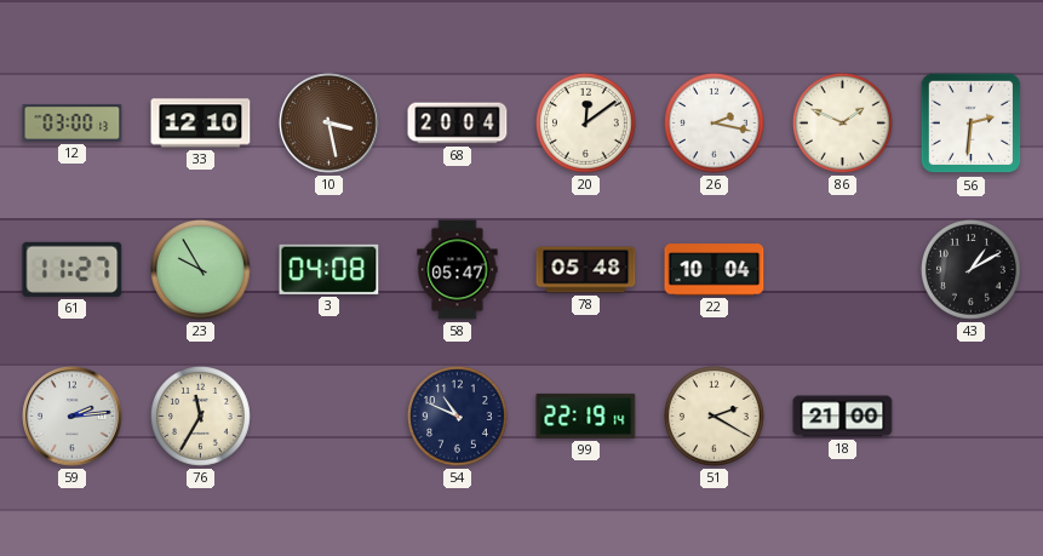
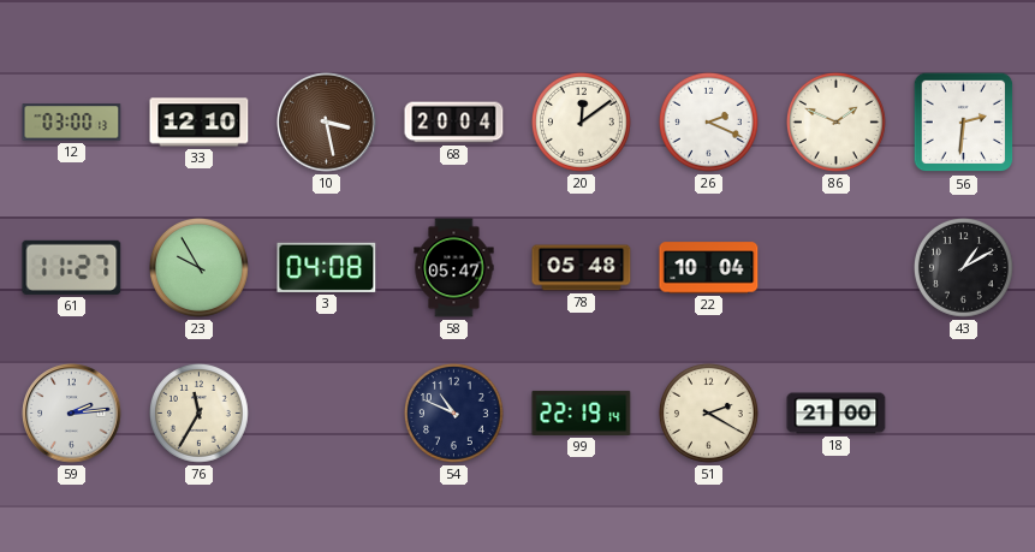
26: 2:17 -> 2:19
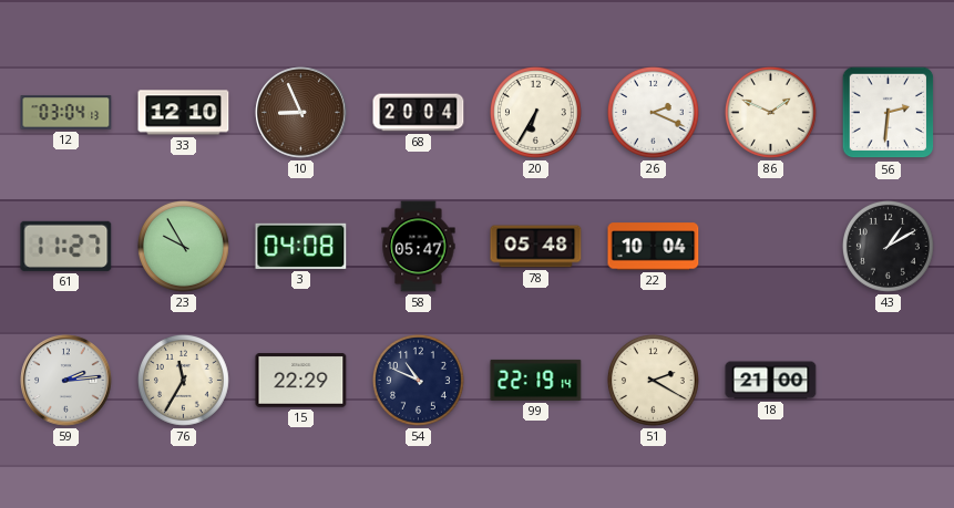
12: 03:00 -> 03:04
10: 3:28 -> 8:56
20: 12:09 -> 6:35
15: none -> 22:29
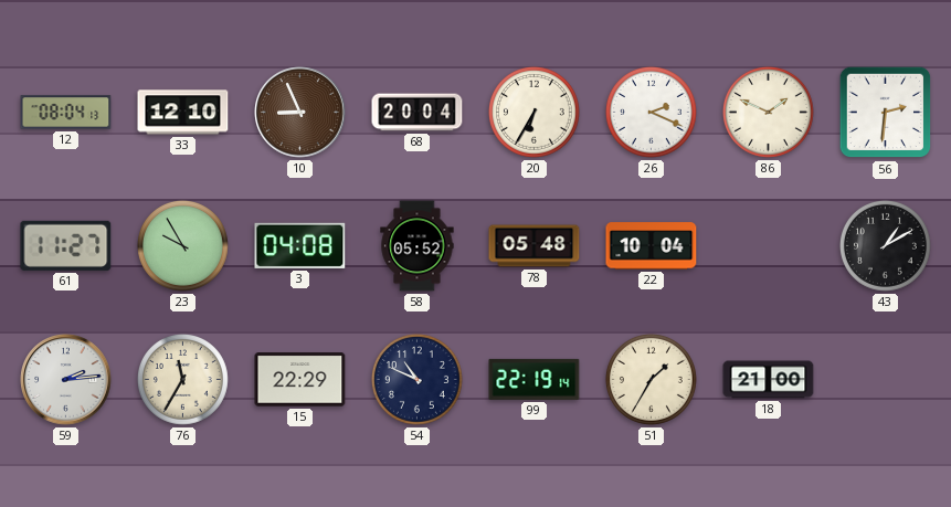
12: 03:04 -> 08:04
58: 05:47 -> 05:52
51: 2:20 -> 1:35
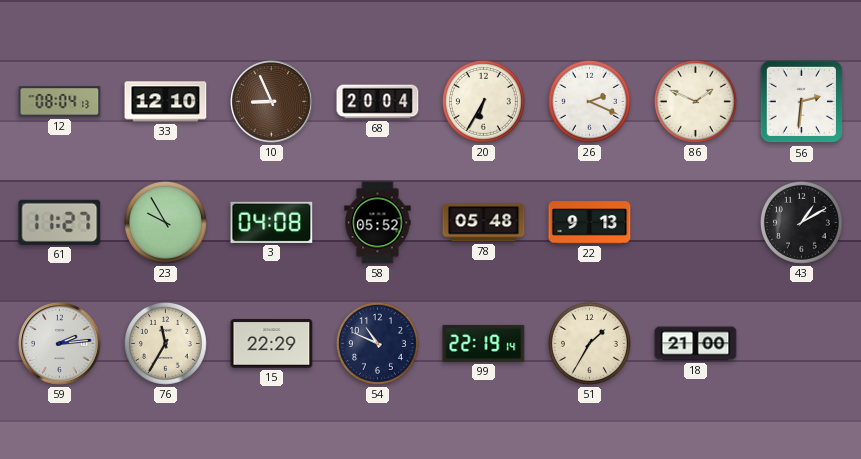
22: 10:04 -> 9:13
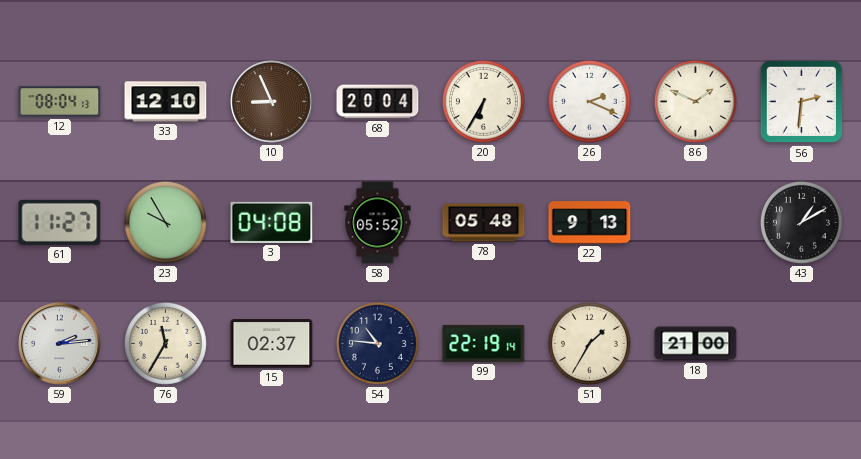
15: 22:29 -> 02:37
54: 10:49 -> 10:46
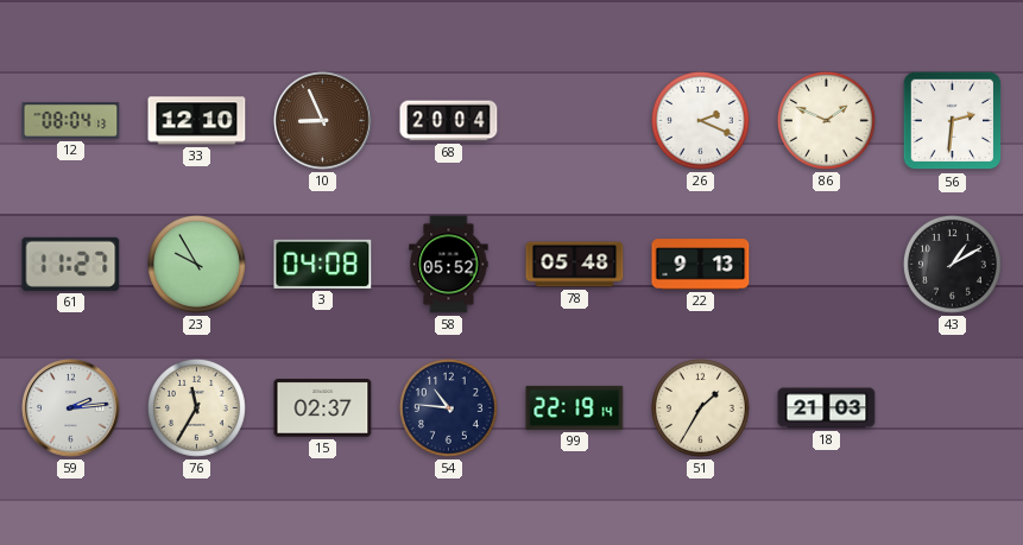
20: 6:35 -> none
18: 21:00 -> 21:03
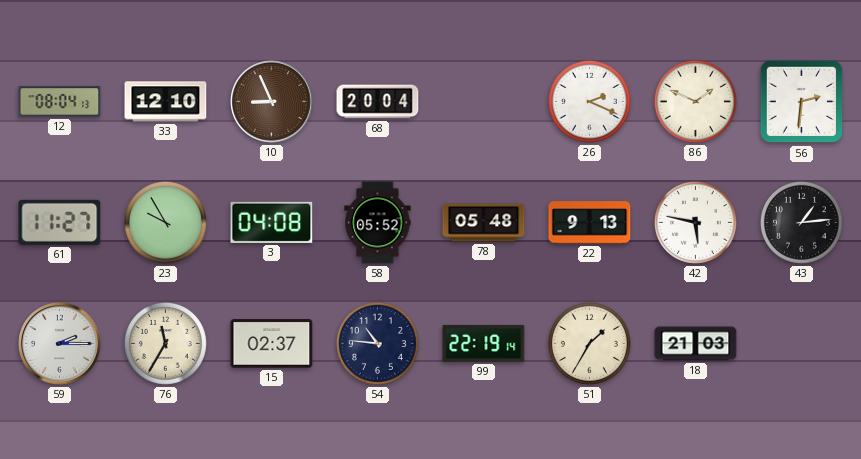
42: none -> 5:47
43: 1:10 -> 1:14
59: 2:14 -> 2:15
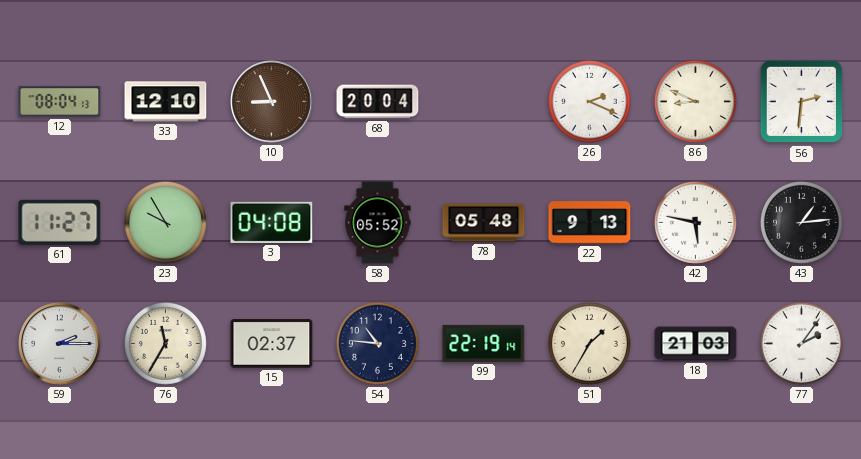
86: 1:49 -> 8:49
77: none -> 2:06
